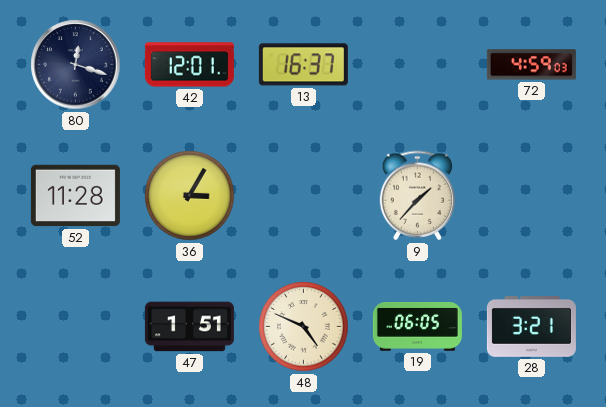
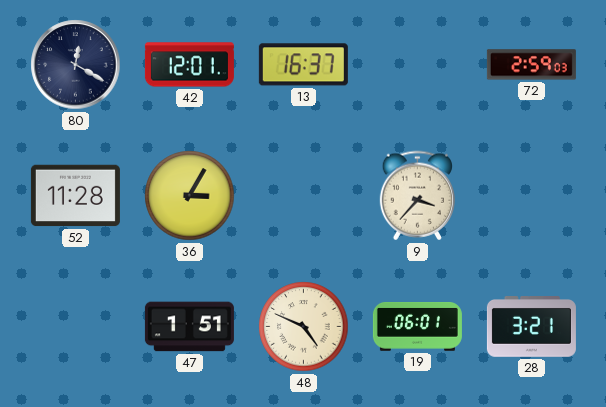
80: 12:18 -> 12:20
72: 4:59 -> 2:59
9: 1:37 -> 3:37
19: 06:05 -> 06:01
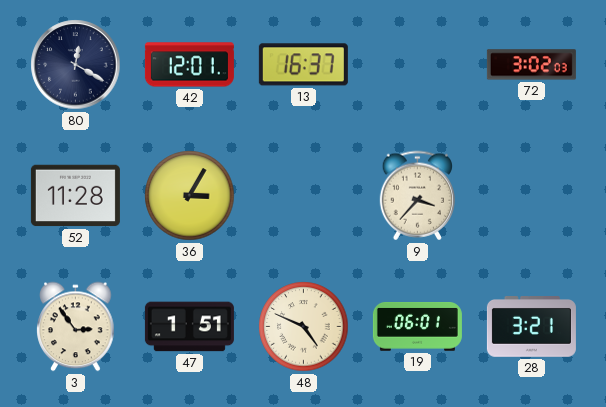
72: 2:59 -> 3:02
3: none -> 2:54
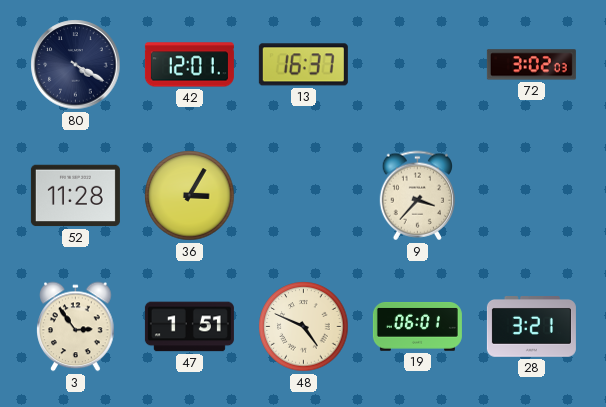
80: 12:20 -> 4:20
